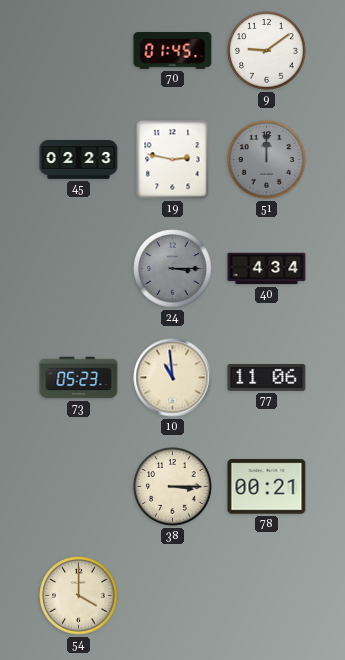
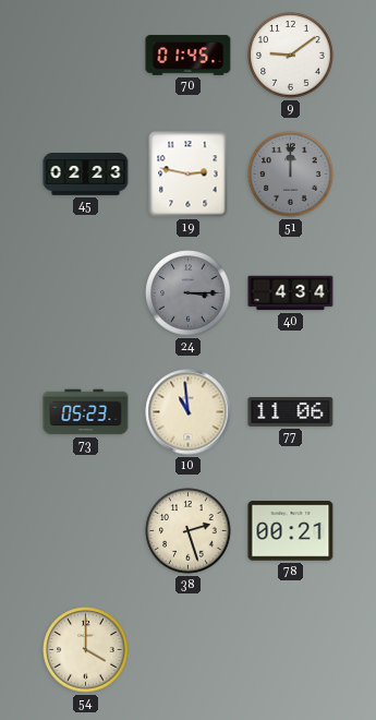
38: 3:15 -> 2:27
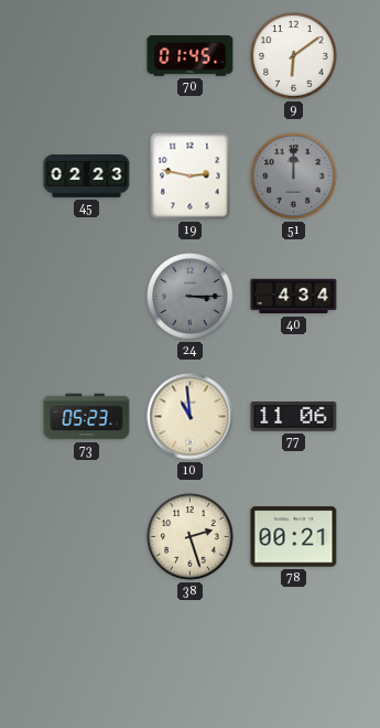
9: 9:09 -> 6:09
54: 4:00 -> none
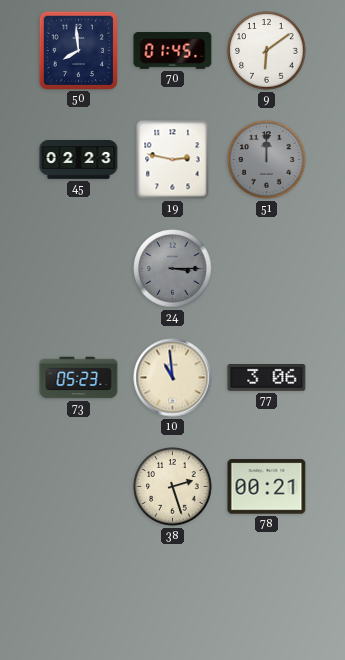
50: none -> 7:59
40: 4:34 -> none
77: 11:06 -> 3:06
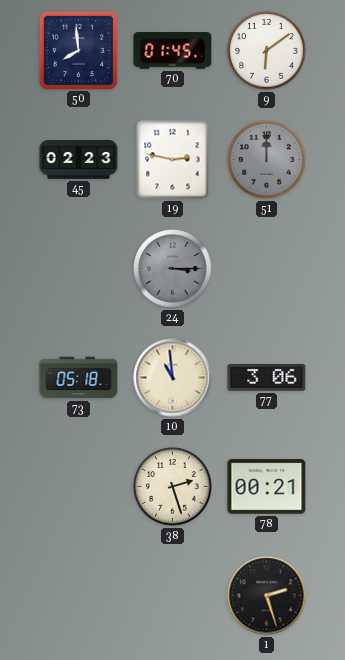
73: 05:23 -> 05:18
1: none -> 2:27
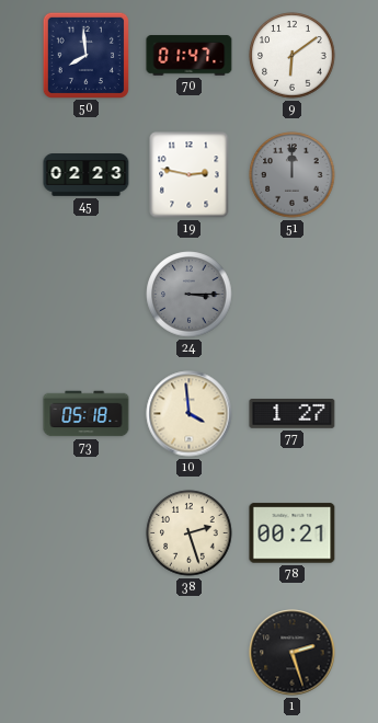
70: 01:45 -> 01:47
10: 10:59 -> 3:59
77: 3:06 -> 1:27
